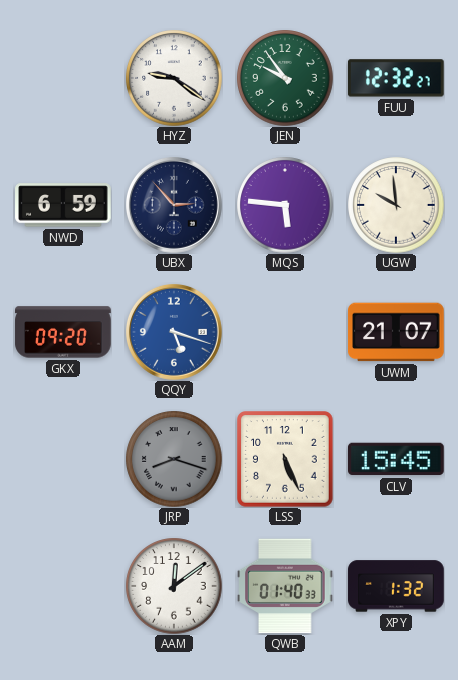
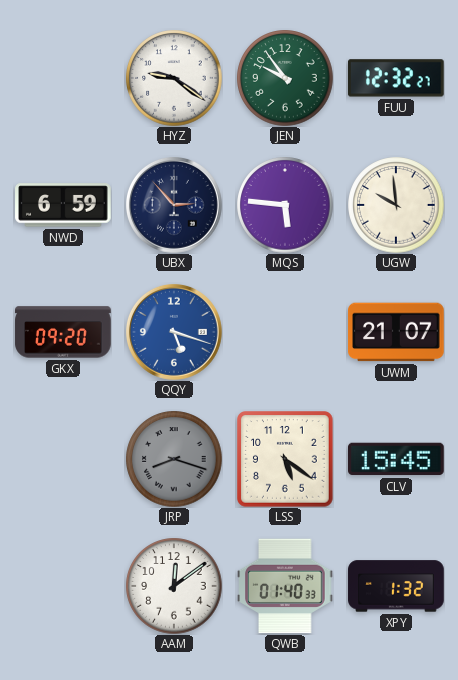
LSS: 5:26 -> 5:21
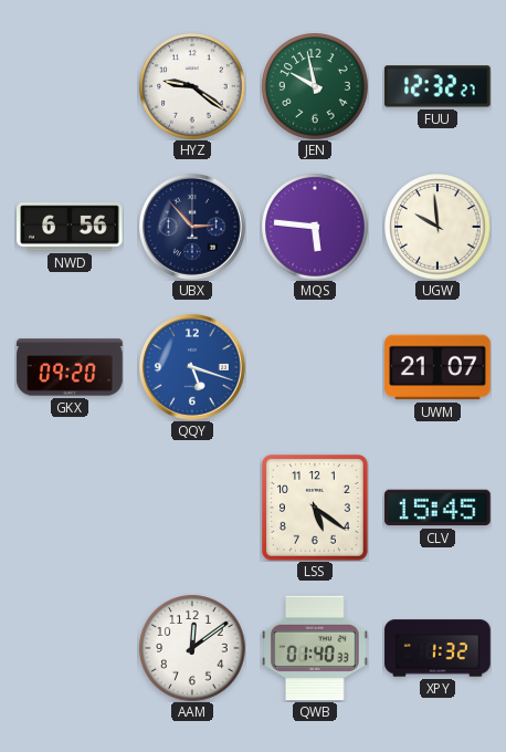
JEN: 9:54 -> 9:58
NWD: 6:59 -> 6:56
JRP: 8:18 -> none
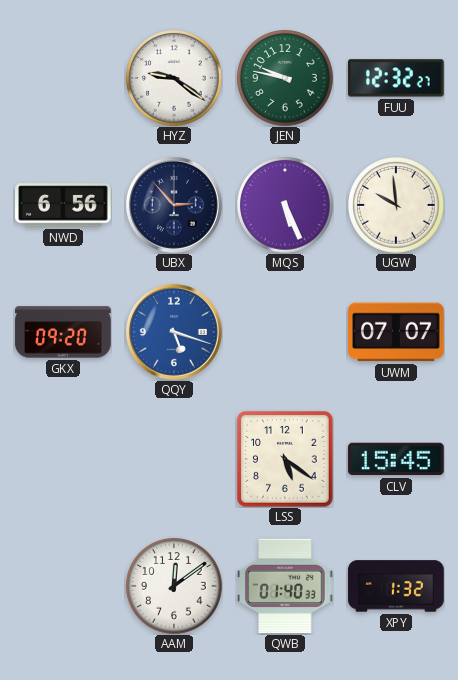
JEN: 9:58 -> 9:47
MQS: 5:46 -> 5:26
UWM: 21:07 -> 07:07
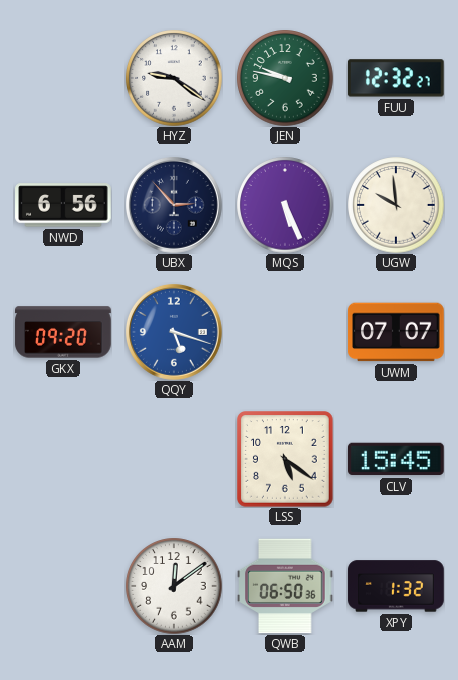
QWB: 01:40 -> 06:50
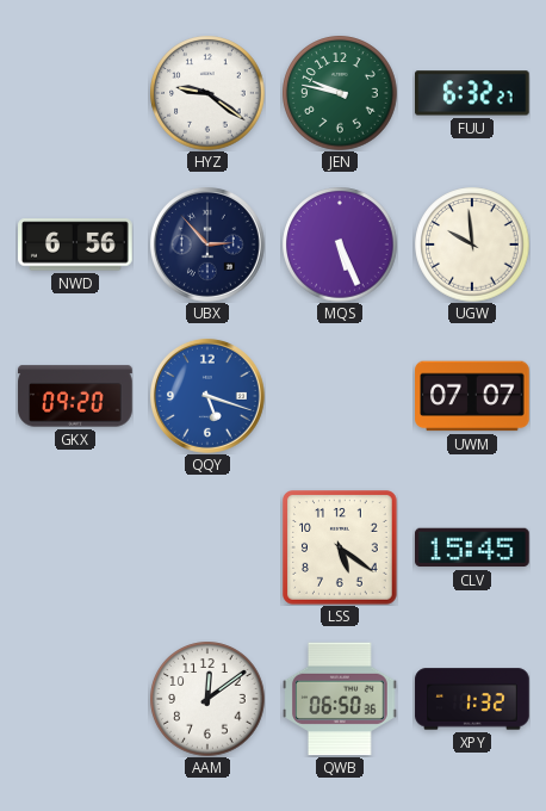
FUU: 12:32 -> 6:32
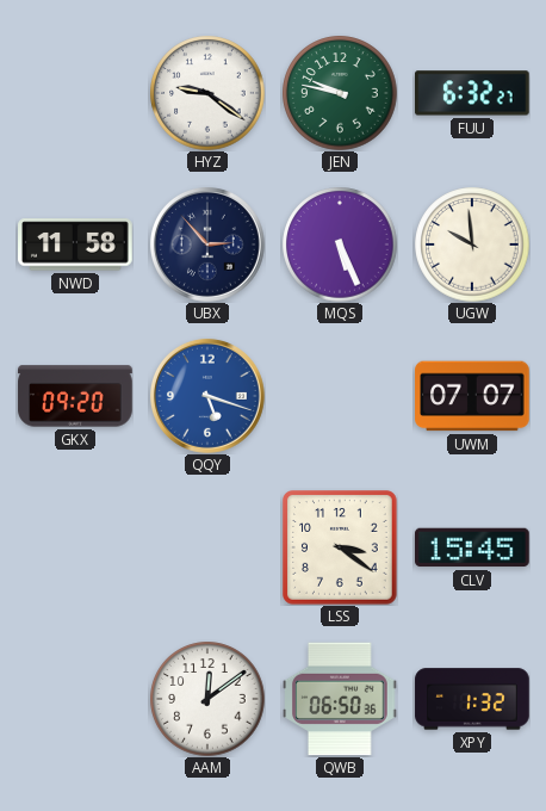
NWD: 6:56 -> 11:58
LSS: 5:21 -> 3:21
